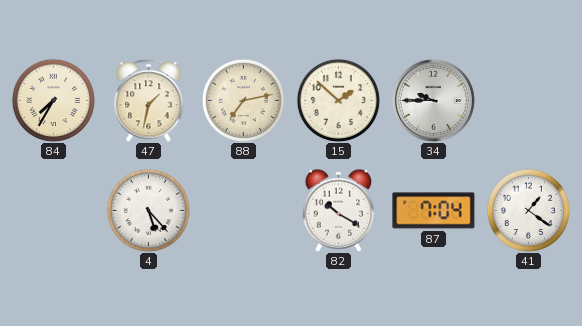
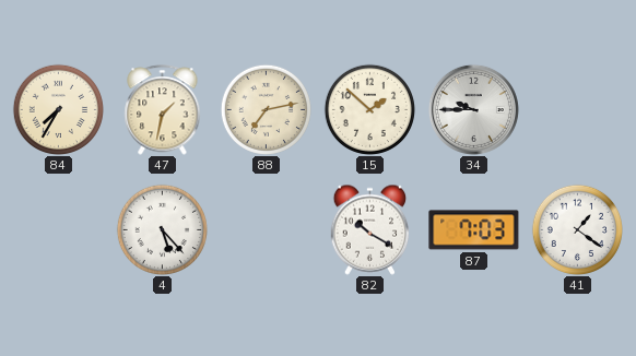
87: 7:04 -> 7:03
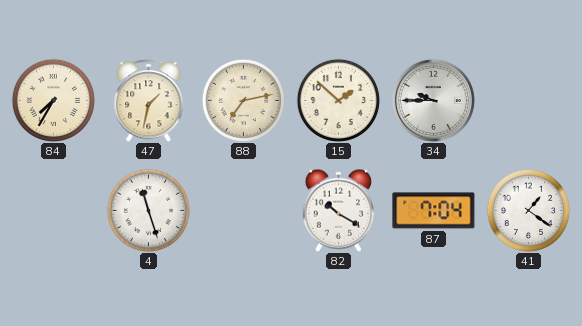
4: 5:23 -> 11:27
87: 7:03 -> 7:04
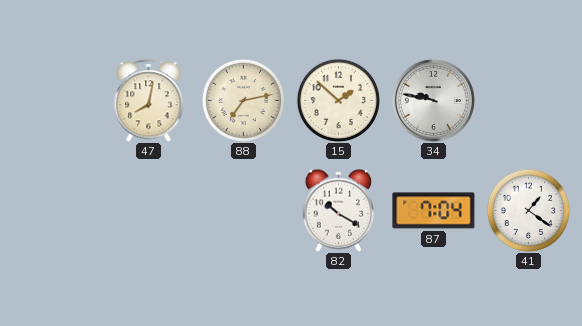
84: 7:35 -> none
47: 1:32 -> 8:02
34: 9:45 -> 9:47
4: 11:27 -> none
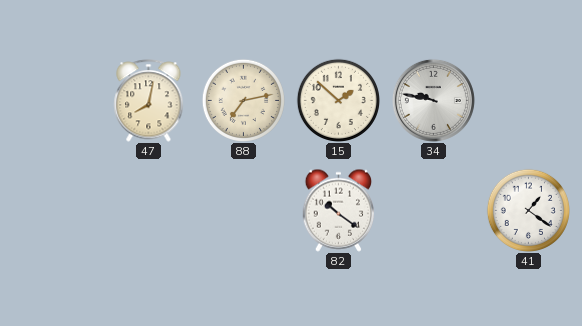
82: 10:20 -> 10:21
87: 7:04 -> none
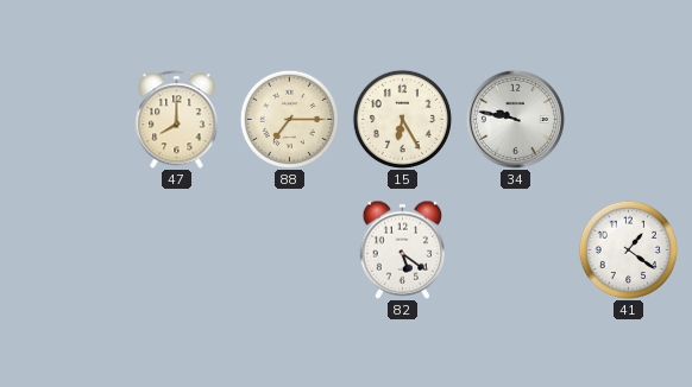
47: 8:02 -> 8:00
88: 7:13 -> 7:15
15: 1:52 -> 6:25
82: 10:21 -> 5:21
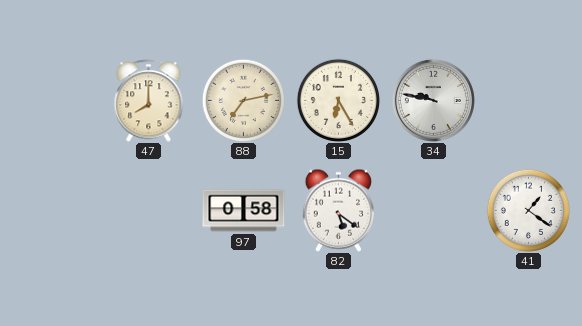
88: 7:15 -> 7:13
97: none -> 0:58
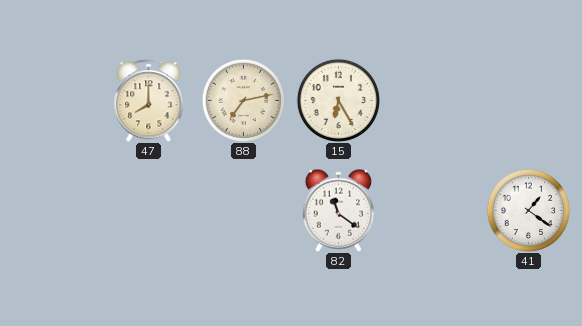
34: 9:47 -> none
97: 0:58 -> none
82: 5:21 -> 11:21
